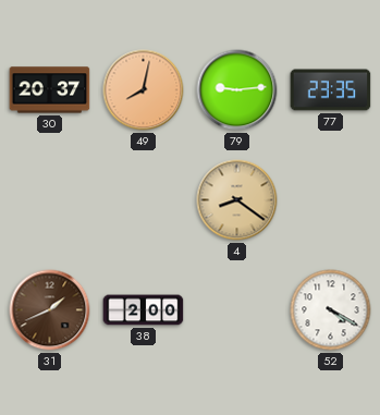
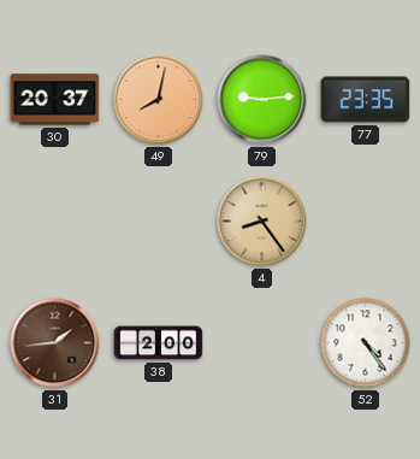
4: 8:21 -> 8:24
31: 1:41 -> 1:44
52: 4:20 -> 4:24
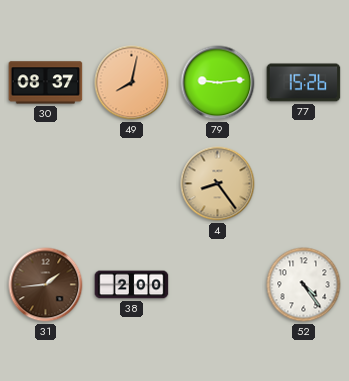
30: 20:37 -> 08:37
77: 23:35 -> 15:26
